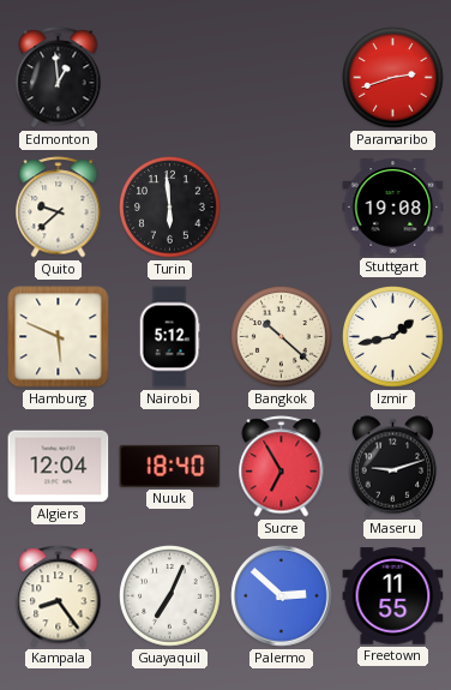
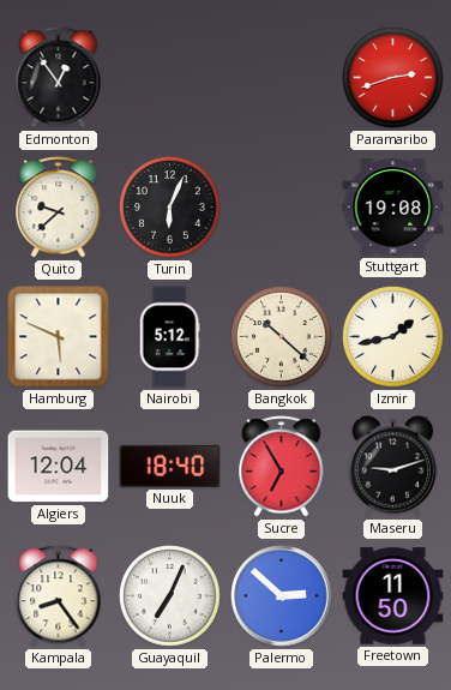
Edmonton: 12:59 -> 12:54
Turin: 5:59 -> 6:04
Freetown: 11:55 -> 11:50
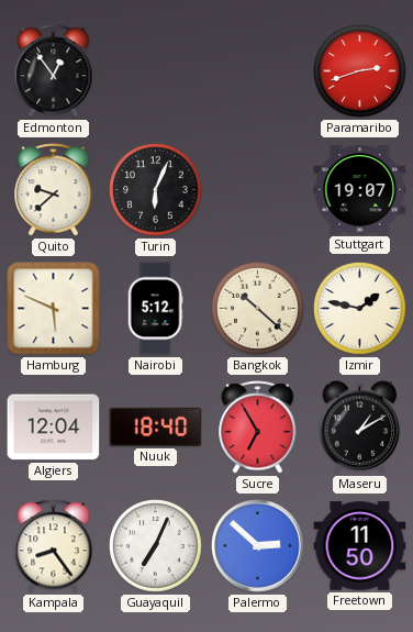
Stuttgart: 19:08 -> 19:07
Izmir: 1:43 -> 1:47
Maseru: 9:12 -> 1:10
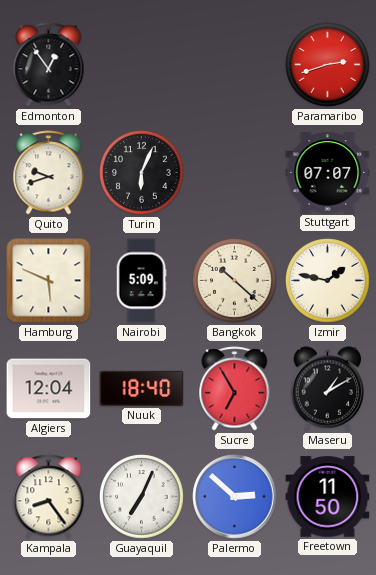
Quito: 9:38 -> 9:42
Stuttgart: 19:07 -> 07:07
Nairobi: 5:12 -> 5:09
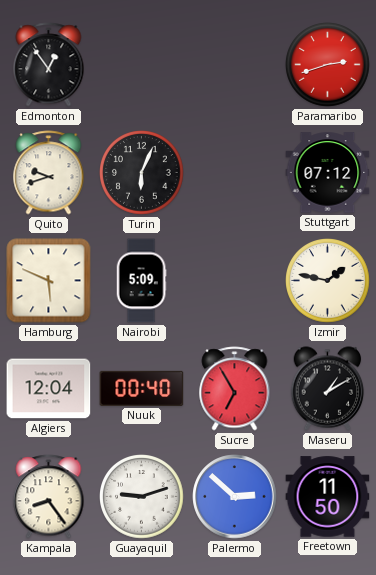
Stuttgart: 07:07 -> 07:12
Bangkok: 10:22 -> none
Nuuk: 18:40 -> 00:40
Guayaquil: 7:04 -> 9:12
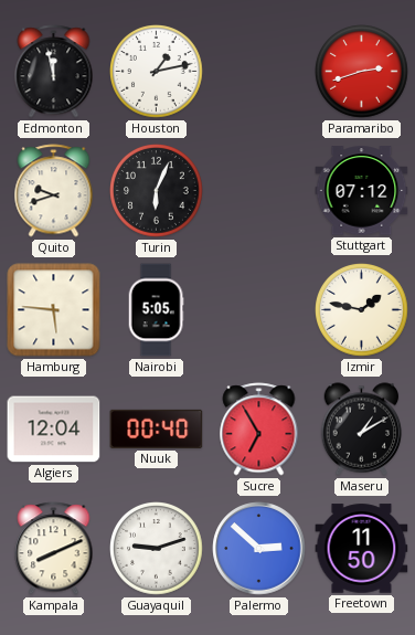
Edmonton: 12:54 -> 11:58
Houston: none -> 1:13
Hamburg: 5:49 -> 5:46
Nairobi: 5:09 -> 5:05
Kampala: 8:24 -> 8:11
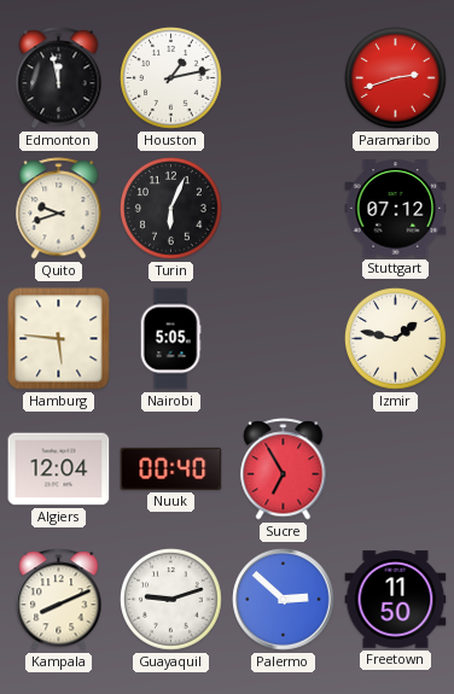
Maseru: 1:10 -> none
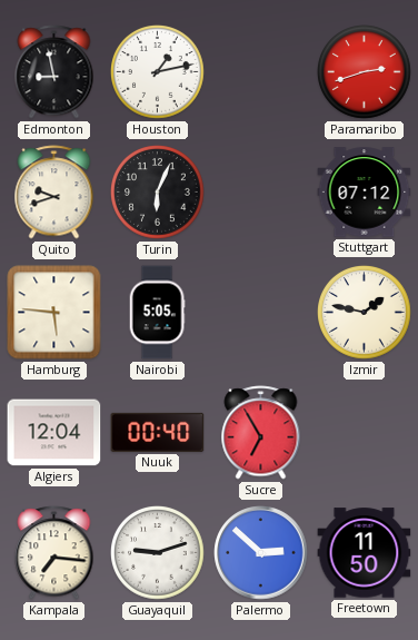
Edmonton: 11:58 -> 8:58
Kampala: 8:11 -> 7:16
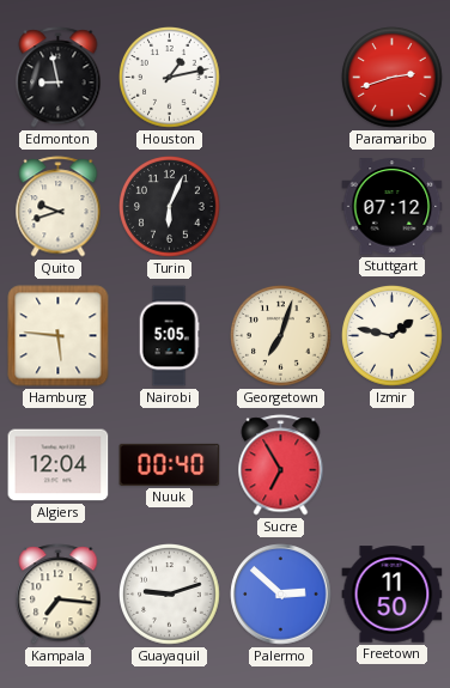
Georgetown: none -> 7:03
